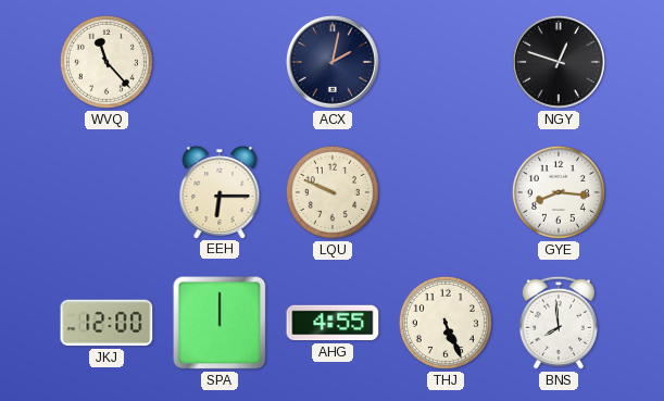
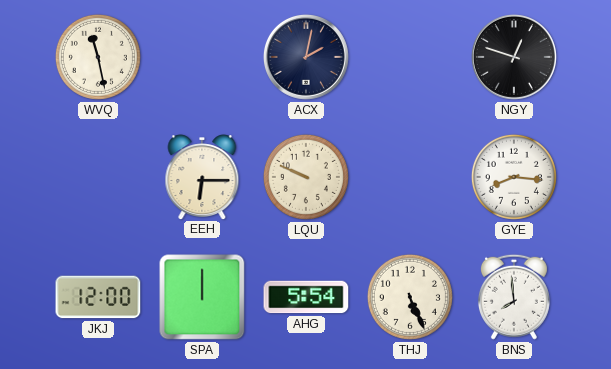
WVQ: 11:23 -> 11:28
AHG: 4:55 -> 5:54
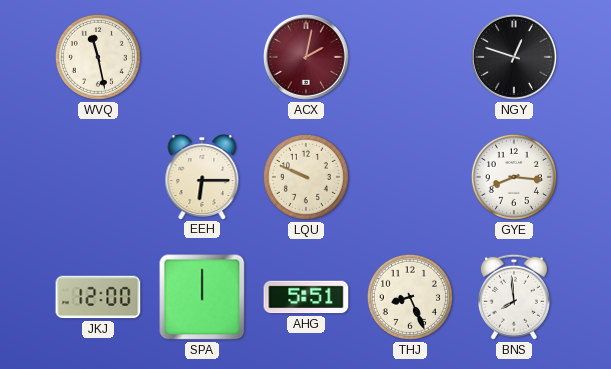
ACX dial: navy -> burgundy
AHG: 5:54 -> 5:51
THJ: 5:26 -> 8:26
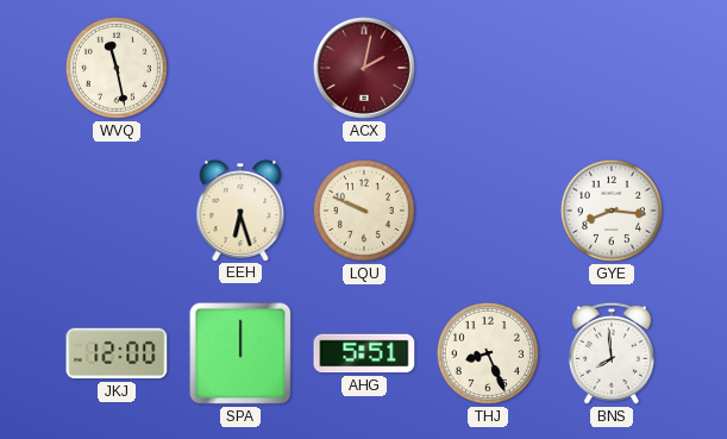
NGY: 12:48 -> none
EEH: 6:15 -> 6:27
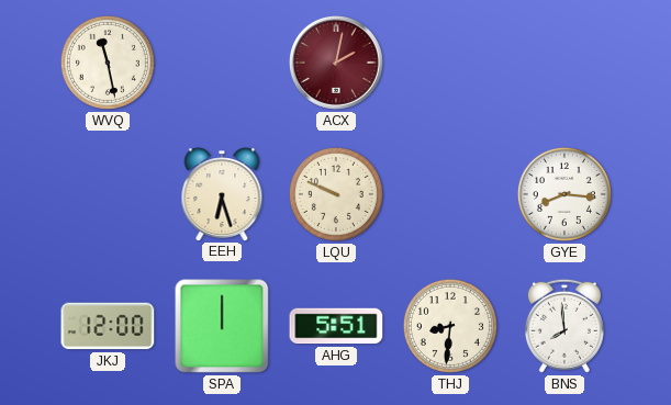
THJ: 8:26 -> 8:31
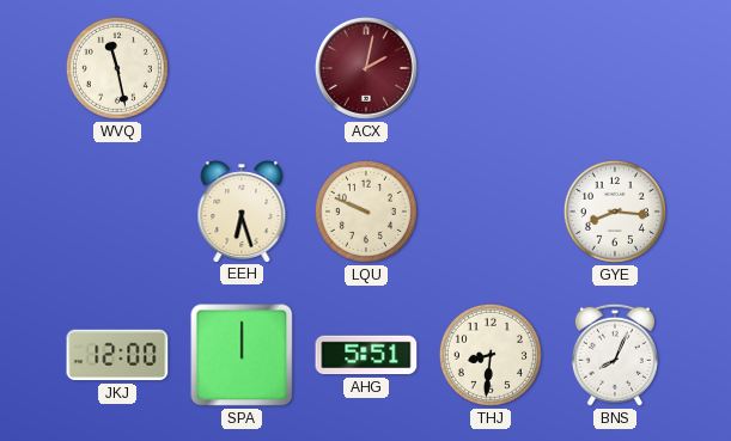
BNS: 7:59 -> 8:04
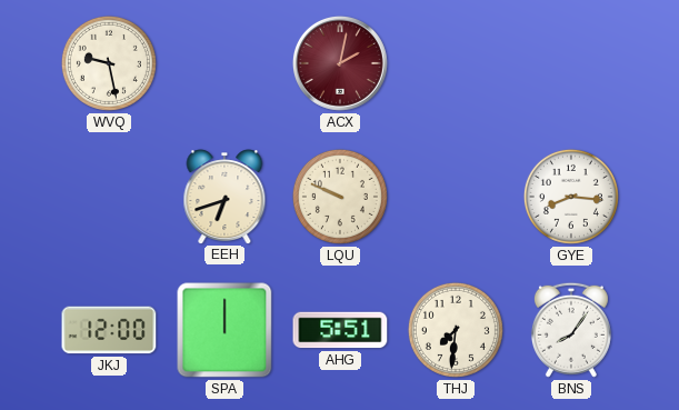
WVQ: 11:28 -> 9:28
EEH: 6:27 -> 6:42
THJ: 8:31 -> 7:31
BNS: 8:04 -> 8:06
